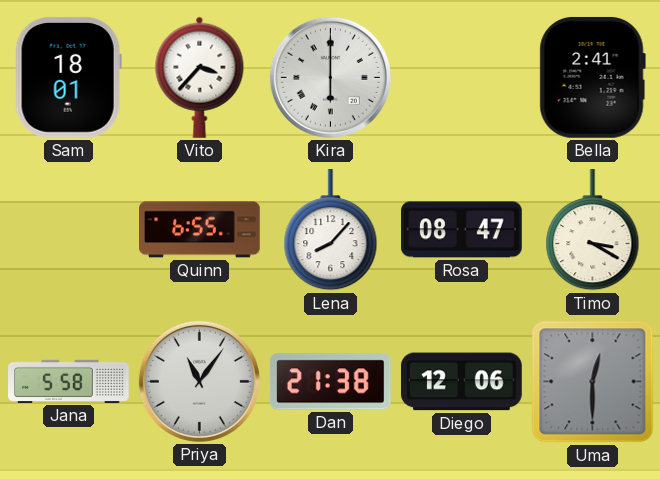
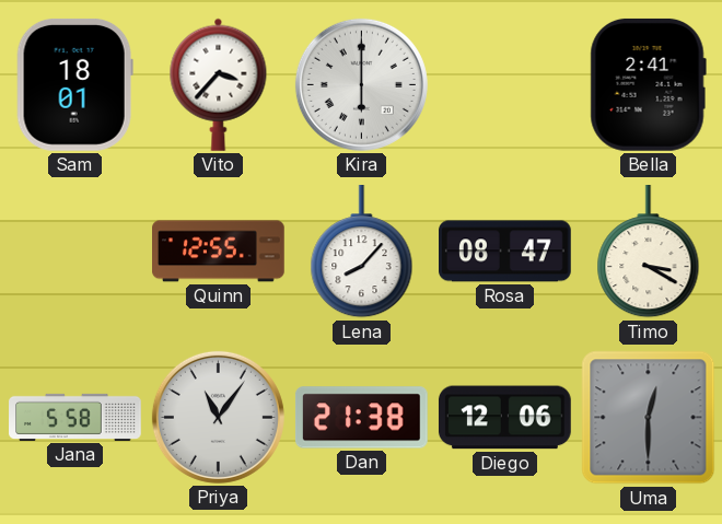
Quinn: 6:55 -> 12:55
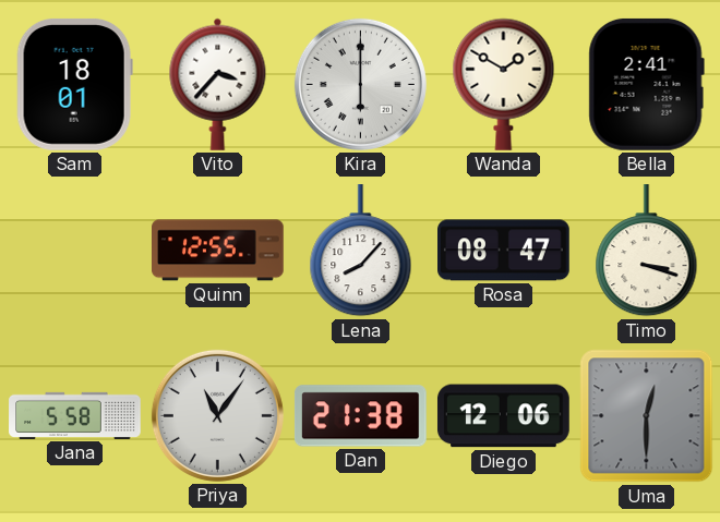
Wanda: none -> 1:50
Timo: 3:20 -> 3:18
